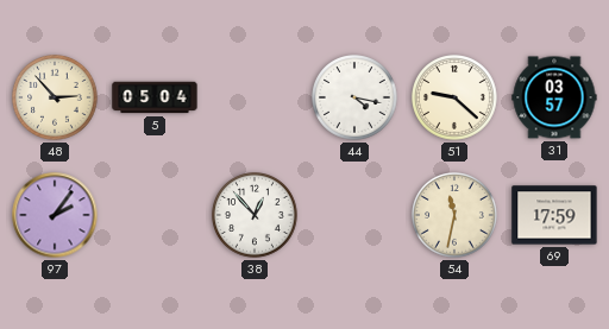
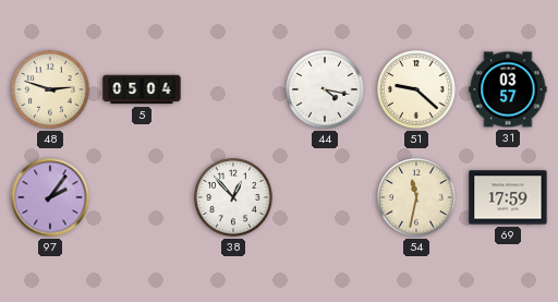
48: 2:53 -> 2:48
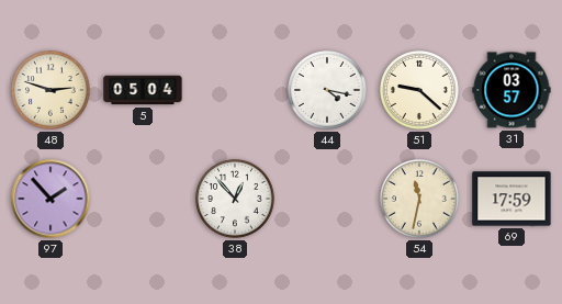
97: 2:06 -> 1:53
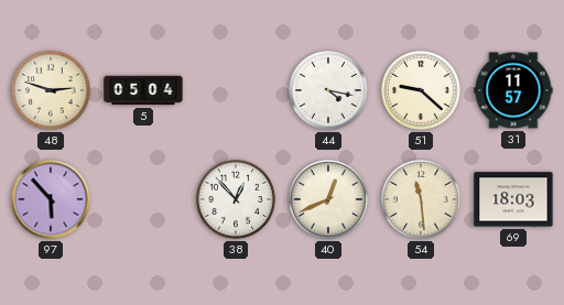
31: 03:57 -> 11:57
97: 1:53 -> 5:53
40: none -> 12:41
54: 11:32 -> 11:29
69: 17:59 -> 18:03
